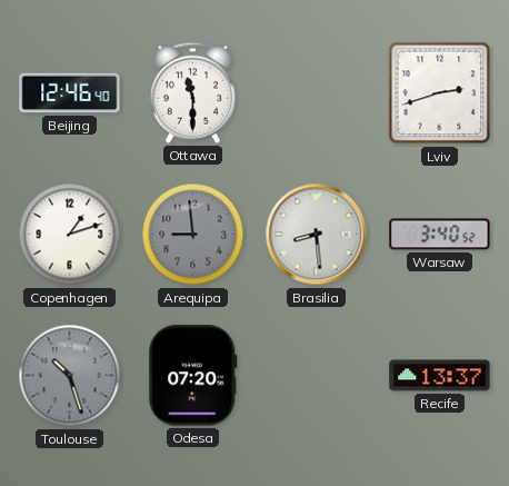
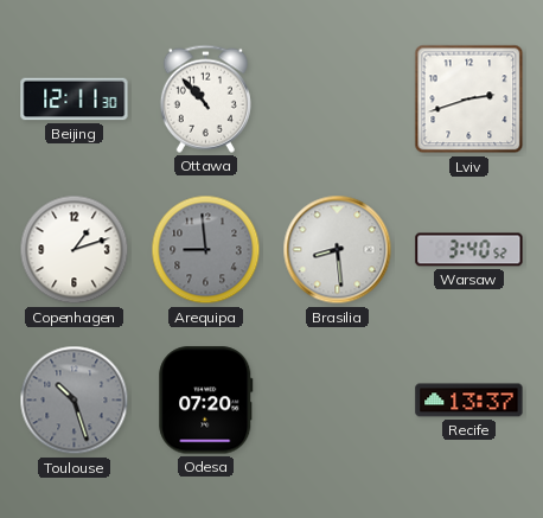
Beijing: 12:46 -> 12:11
Ottawa: 11:30 -> 10:53
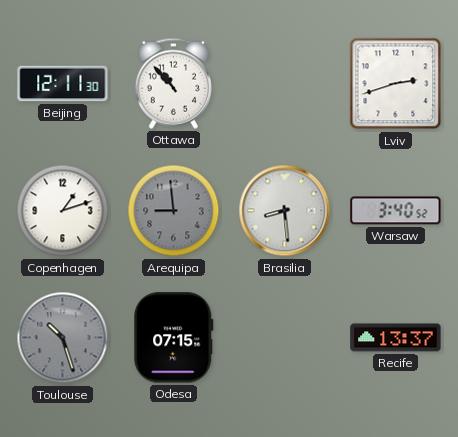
Odesa: 07:20 -> 07:15
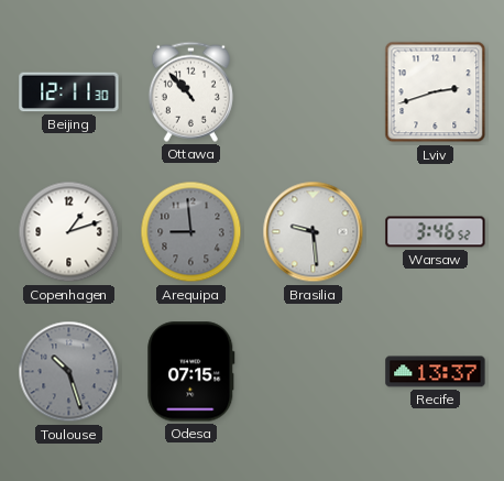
Brasilia: 8:29 -> 9:29
Warsaw: 3:40 -> 3:46
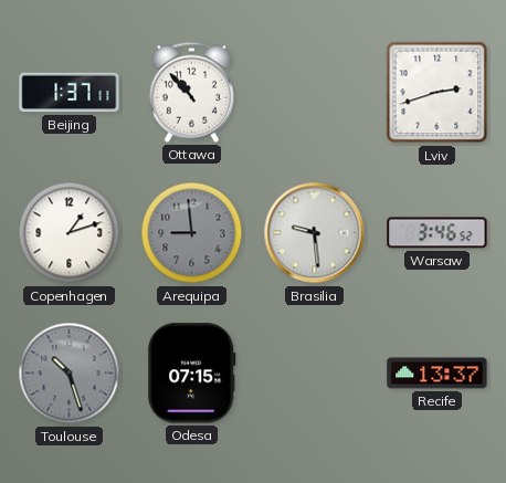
Beijing: 12:11 -> 1:37
